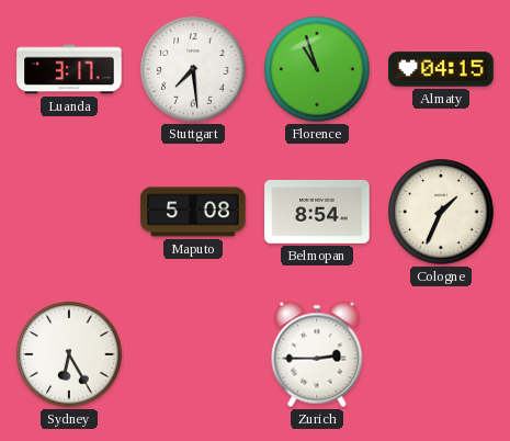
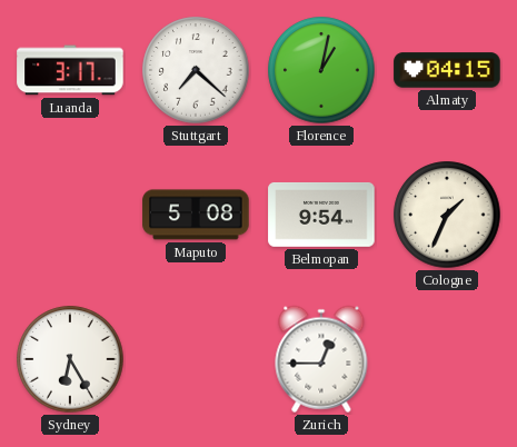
Stuttgart: 7:29 -> 7:22
Florence: 10:57 -> 1:02
Belmopan: 8:54 -> 9:54
Zurich: 2:45 -> 12:45
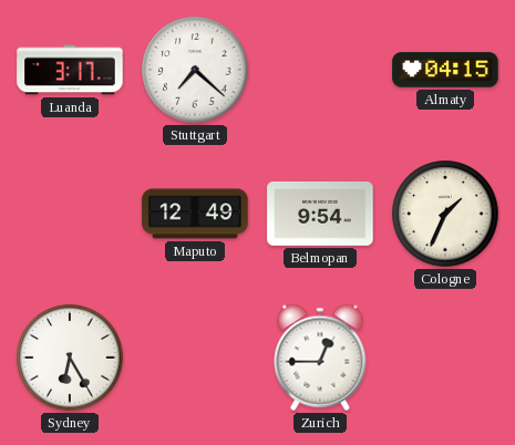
Florence: 1:02 -> none
Maputo: 5:08 -> 12:49
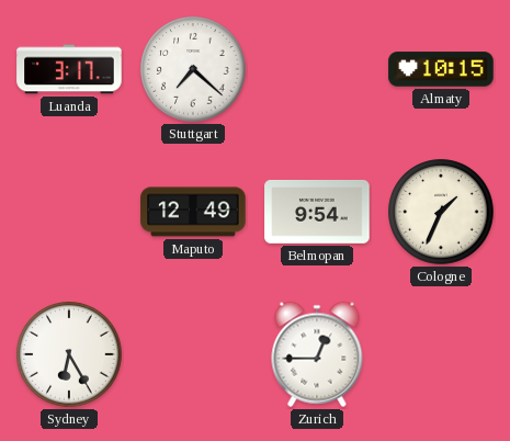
Almaty: 04:15 -> 10:15
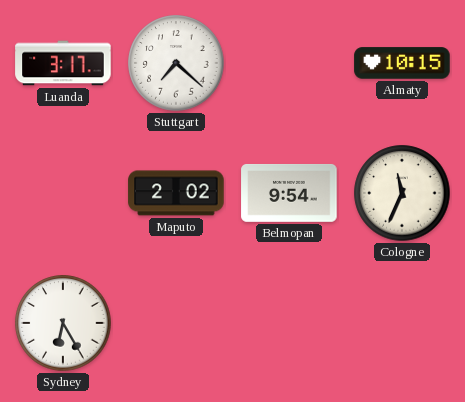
Maputo: 12:49 -> 2:02
Cologne: 1:34 -> 11:34
Zurich: 12:45 -> none
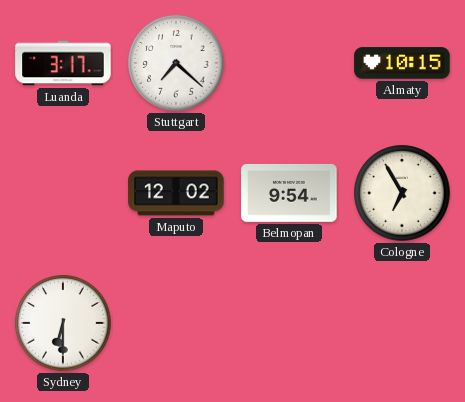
Maputo: 2:02 -> 12:02
Cologne: 11:34 -> 6:55
Sydney: 6:25 -> 6:30
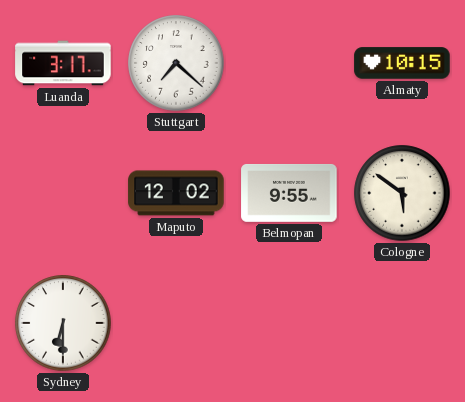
Belmopan: 9:54 -> 9:55
Cologne: 6:55 -> 5:51
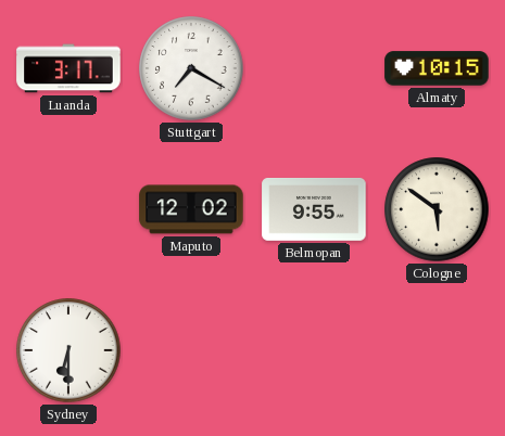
Stuttgart: 7:22 -> 7:20
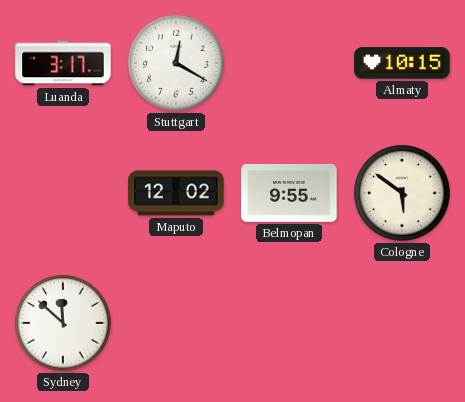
Stuttgart: 7:20 -> 12:20
Sydney: 6:30 -> 11:52
